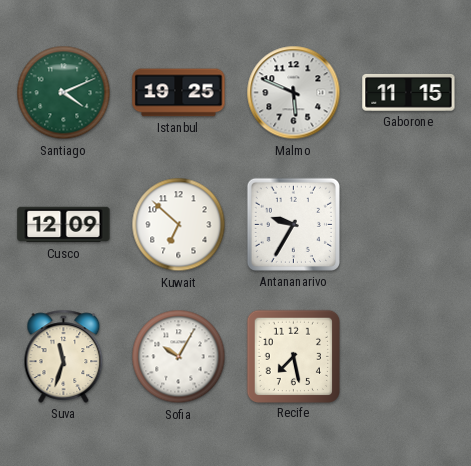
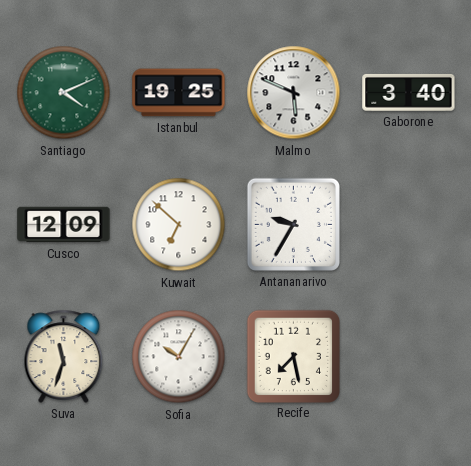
Gaborone: 11:15 -> 3:40
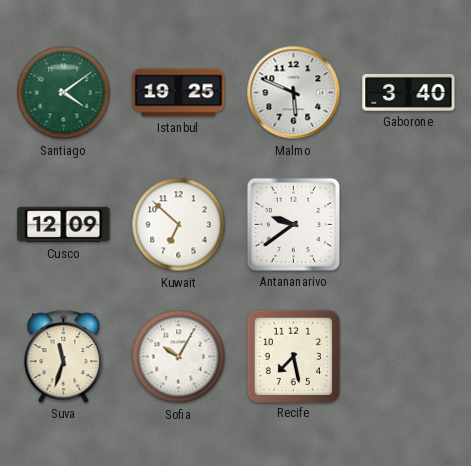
Santiago: 4:11 -> 4:09
Antananarivo: 9:35 -> 9:39
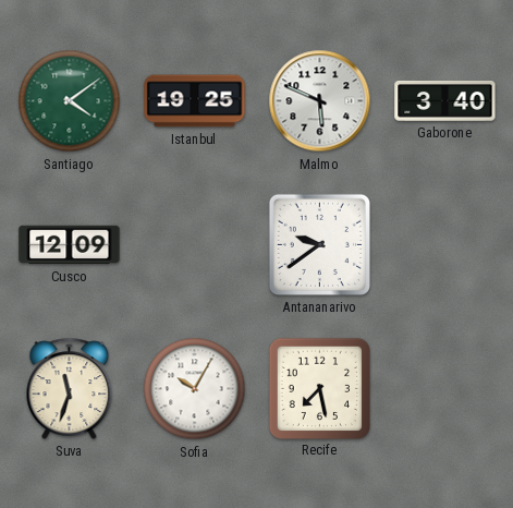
Kuwait: 6:52 -> none
